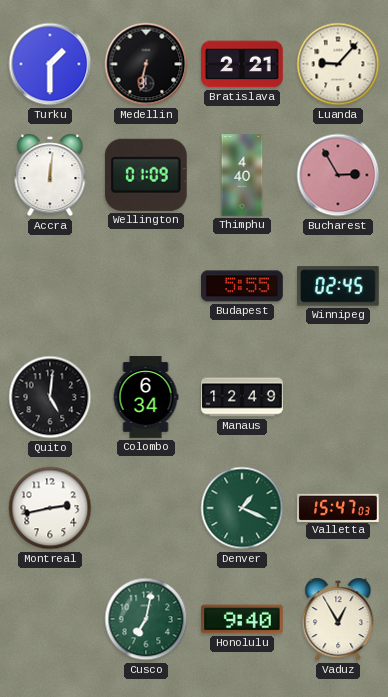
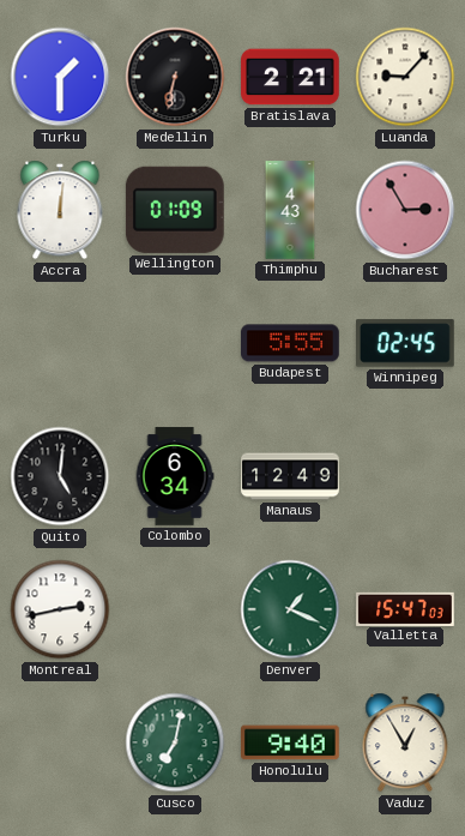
Thimphu: 4:40 -> 4:43
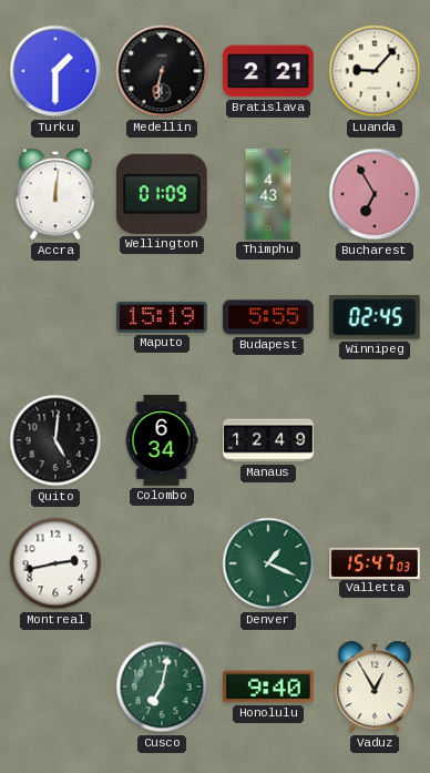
Bucharest: 2:55 -> 6:55
Maputo: none -> 15:19
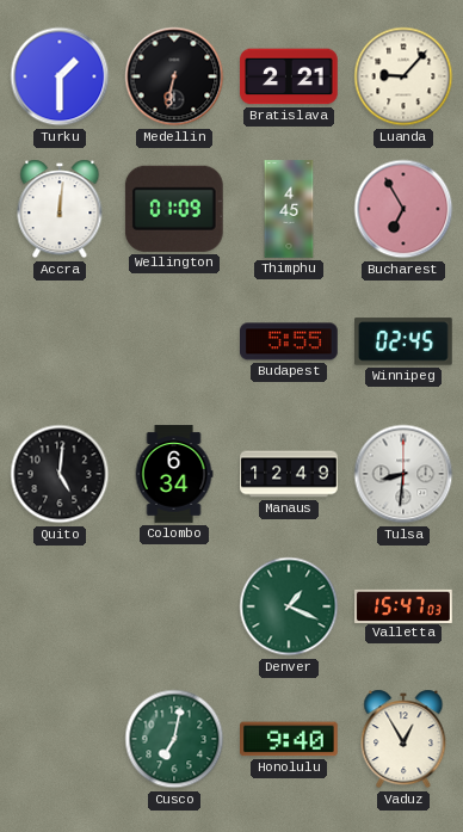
Thimphu: 4:43 -> 4:45
Maputo: 15:19 -> none
Tulsa: none -> 8:31
Montreal: 2:43 -> none
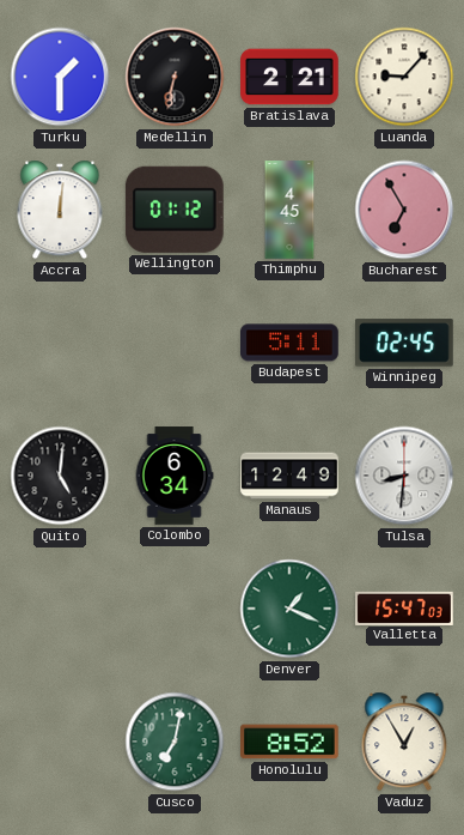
Wellington: 01:09 -> 01:12
Budapest: 5:55 -> 5:11
Honolulu: 9:40 -> 8:52
